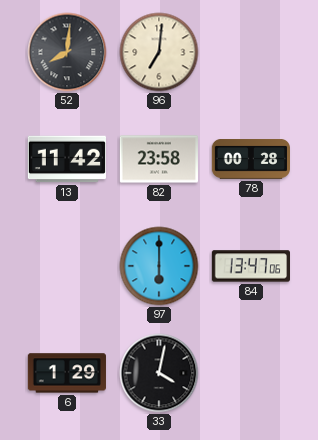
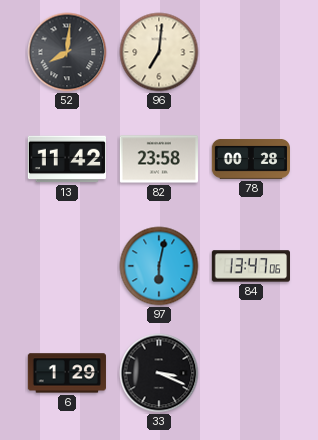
97: 6:00 -> 6:02
33: 4:02 -> 3:19
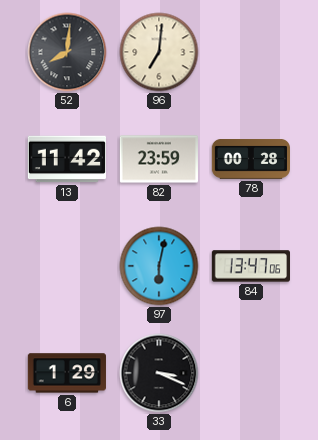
82: 23:58 -> 23:59
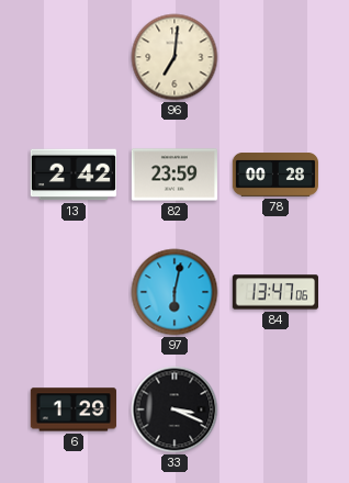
52: 8:01 -> none
13: 11:42 -> 2:42
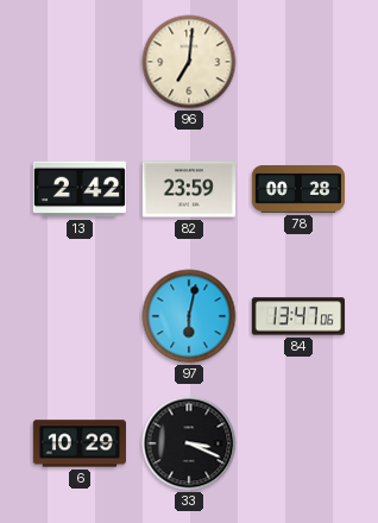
6: 1:29 -> 10:29
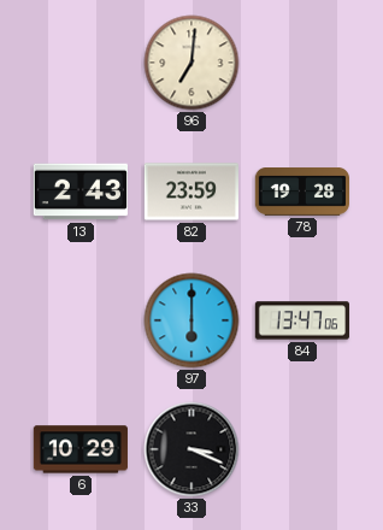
13: 2:42 -> 2:43
78: 00:28 -> 19:28
97: 6:02 -> 6:00
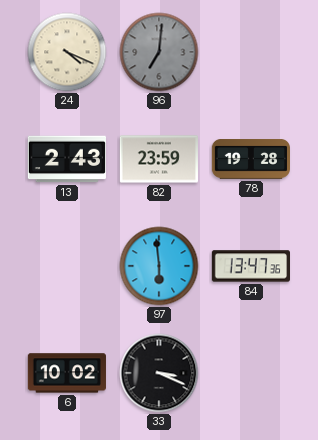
24: none -> 4:19
96 dial: cream -> grey
97: 6:00 -> 5:59
84: 13:47:06 -> 13:47:36
6: 10:29 -> 10:02
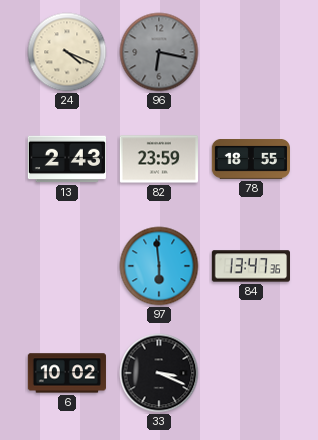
96: 7:01 -> 6:17
78: 19:28 -> 18:55
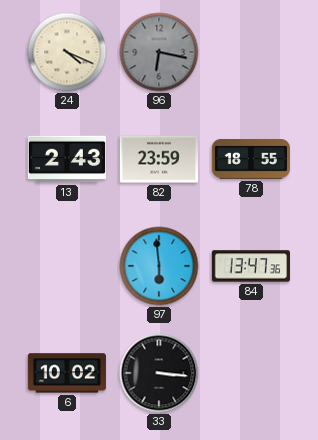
33: 3:19 -> 3:16
